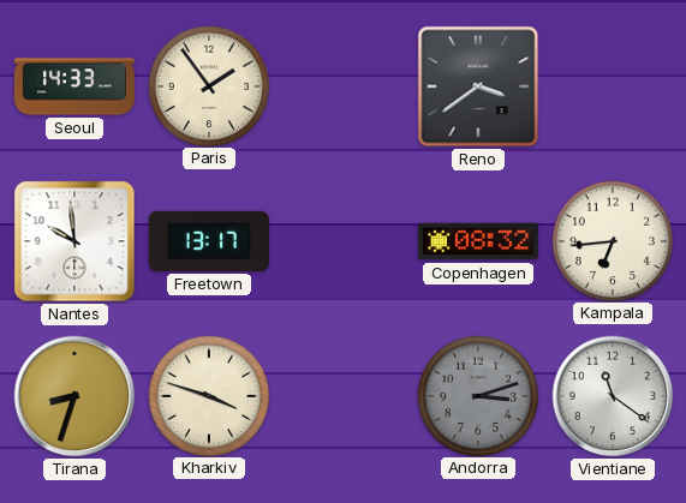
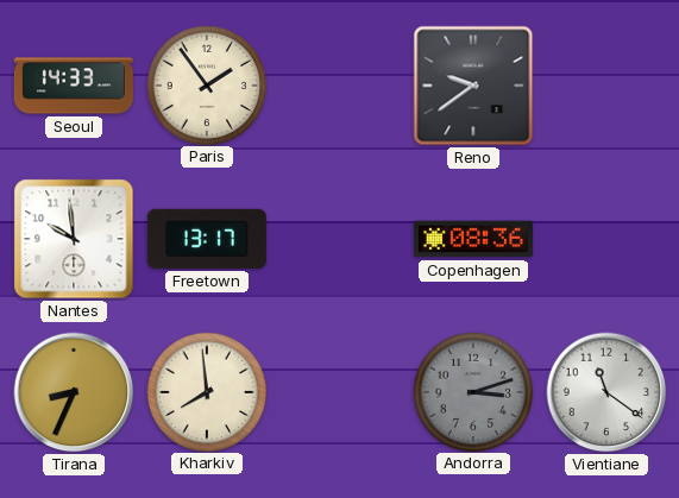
Reno: 3:39 -> 9:39
Copenhagen: 08:32 -> 08:36
Kampala: 6:44 -> none
Tirana: 8:33 -> 8:34
Kharkiv: 3:48 -> 7:59
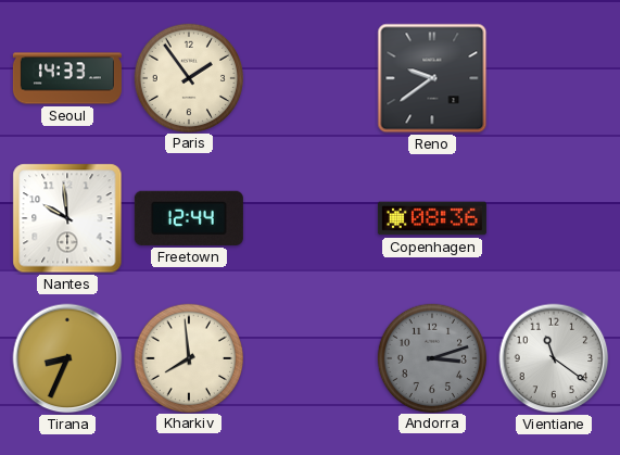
Freetown: 13:17 -> 12:44
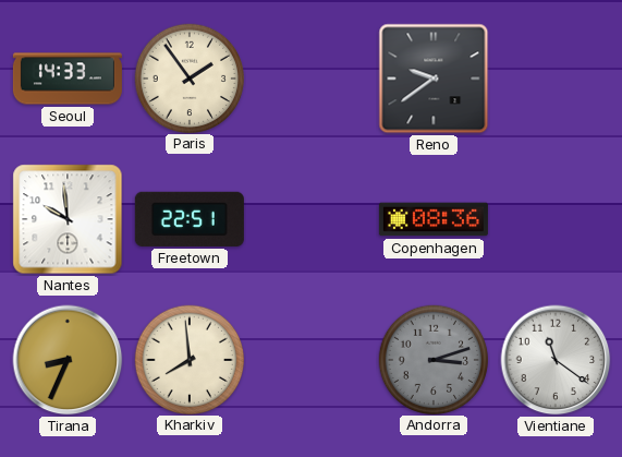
Freetown: 12:44 -> 22:51
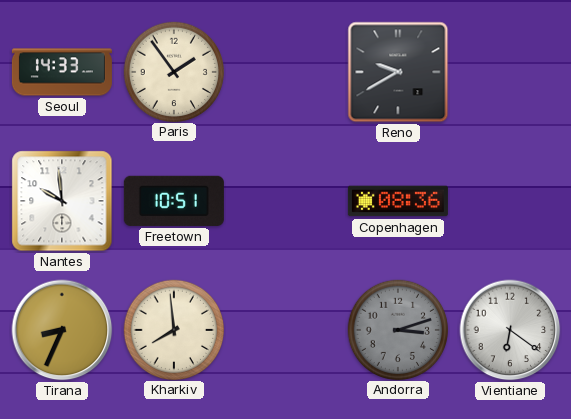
Reno: 9:39 -> 9:40
Freetown: 22:51 -> 10:51
Vientiane: 11:21 -> 6:21
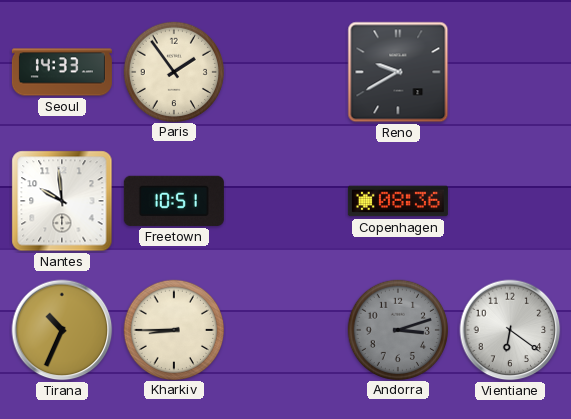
Tirana: 8:34 -> 10:34
Kharkiv: 7:59 -> 8:45
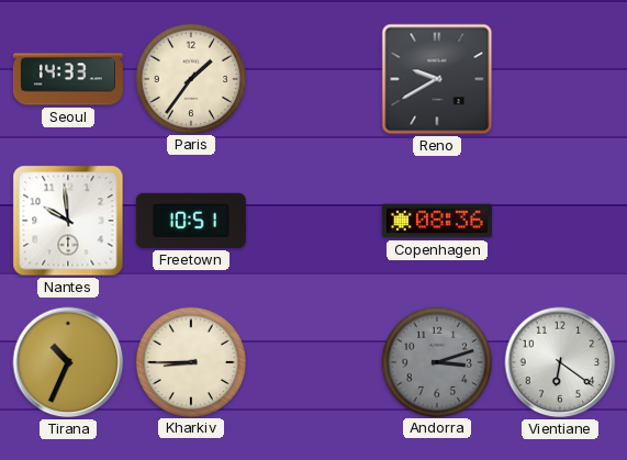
Paris: 1:54 -> 1:36
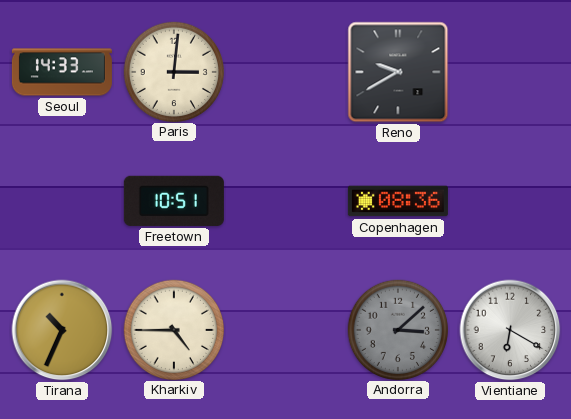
Paris: 1:36 -> 3:01
Nantes: 9:59 -> none
Kharkiv: 8:45 -> 4:45
Andorra: 3:12 -> 3:08
Vientiane: 6:21 -> 6:20
